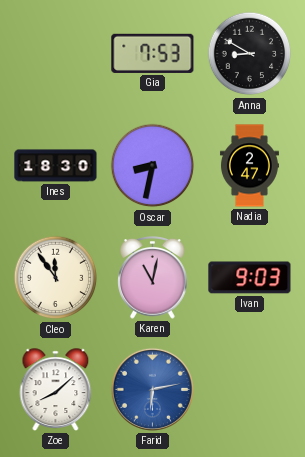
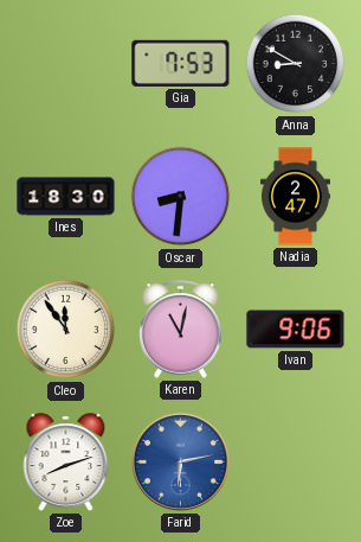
Oscar: 8:32 -> 8:31
Ivan: 9:03 -> 9:06
Zoe: 8:08 -> 8:12
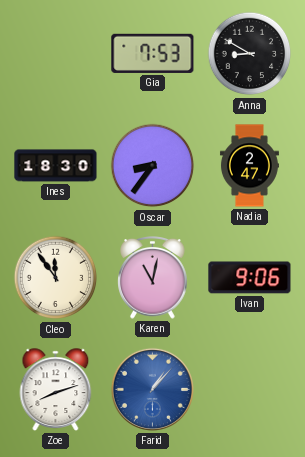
Oscar: 8:31 -> 8:36
Farid: 6:13 -> 1:07
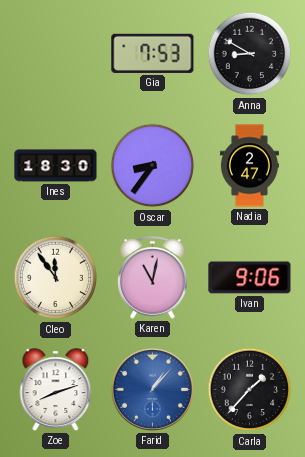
Carla: none -> 1:37
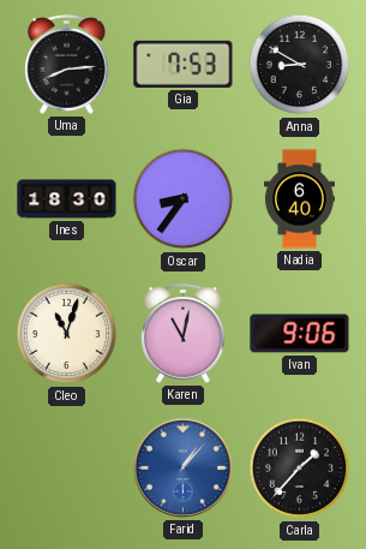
Uma: none -> 8:14
Nadia: 2:47 -> 6:40
Cleo: 11:54 -> 11:03
Zoe: 8:12 -> none
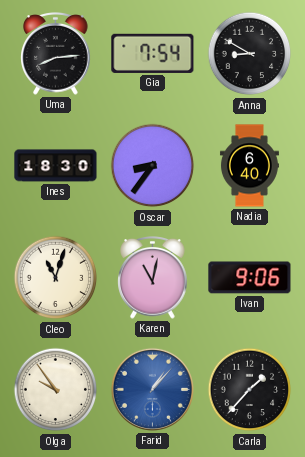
Gia: 7:53 -> 7:54
Olga: none -> 9:54
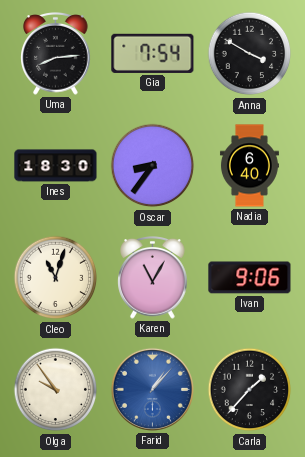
Anna: 8:50 -> 3:50
Karen: 11:02 -> 11:05
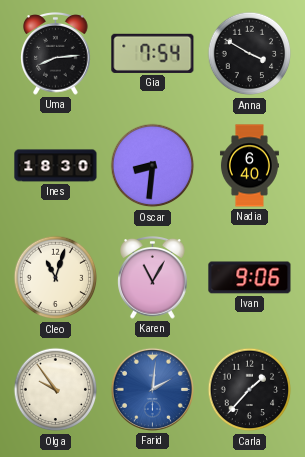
Oscar: 8:36 -> 8:31
Farid: 1:07 -> 2:01
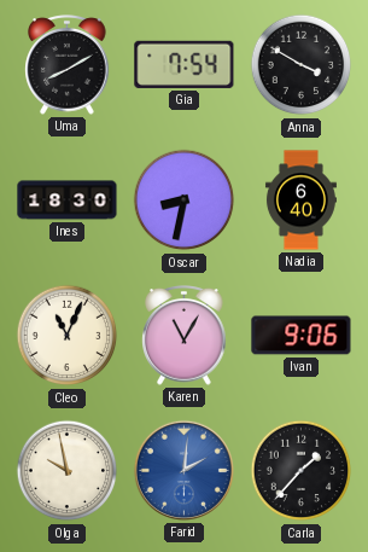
Uma: 8:14 -> 8:10
Oscar: 8:31 -> 8:32
Cleo: 11:03 -> 11:04
Olga: 9:54 -> 9:58
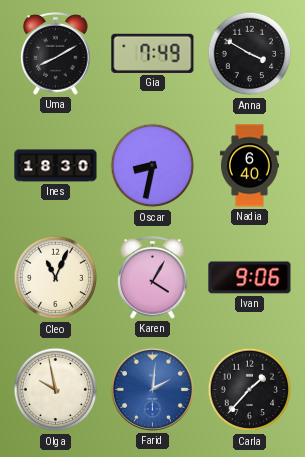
Gia: 7:54 -> 7:49
Karen: 11:05 -> 4:05
